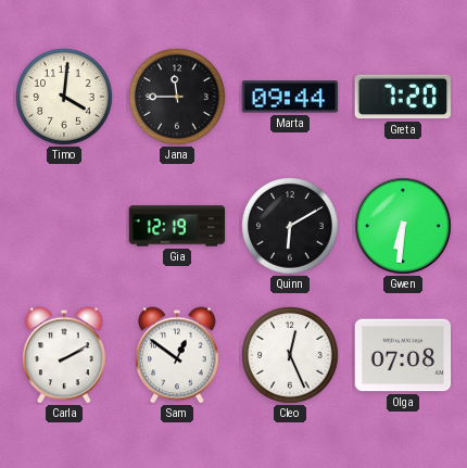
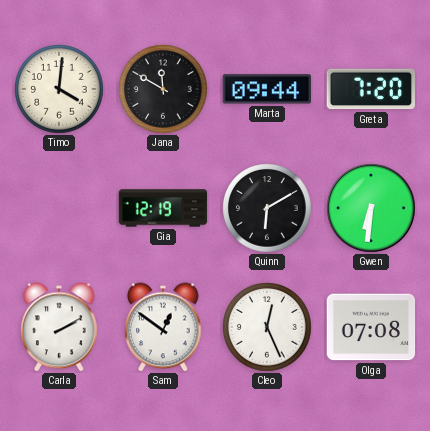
Jana: 11:45 -> 11:50
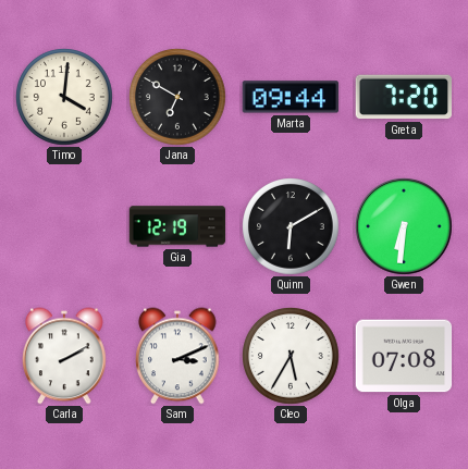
Jana: 11:50 -> 6:50
Sam: 12:51 -> 3:11
Cleo: 12:26 -> 5:35
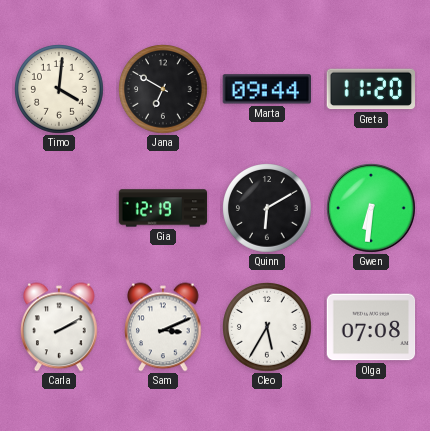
Greta: 7:20 -> 11:20
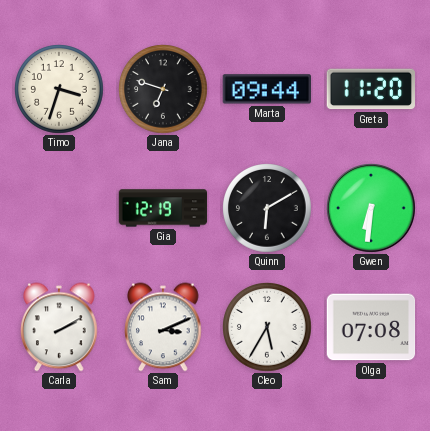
Timo: 4:01 -> 3:33
Jana: 6:50 -> 6:48
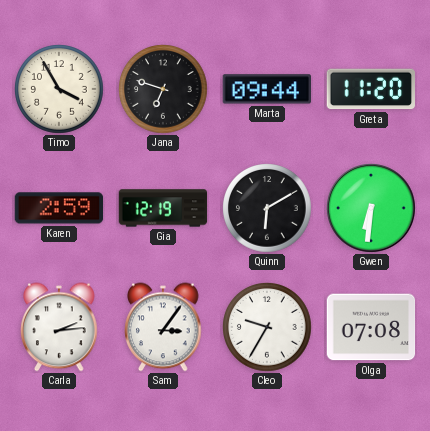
Timo: 3:33 -> 3:55
Karen: none -> 2:59
Carla: 2:10 -> 2:14
Sam: 3:11 -> 3:06
Cleo: 5:35 -> 9:35
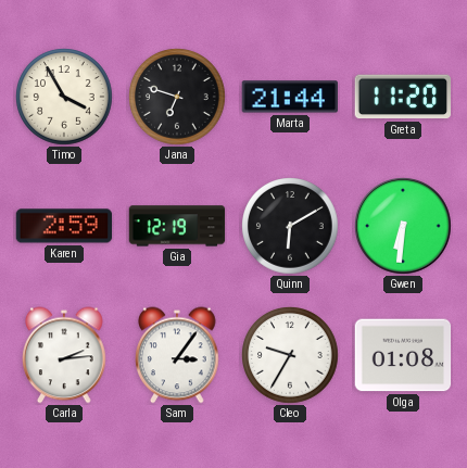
Marta: 09:44 -> 21:44
Olga: 07:08 -> 01:08
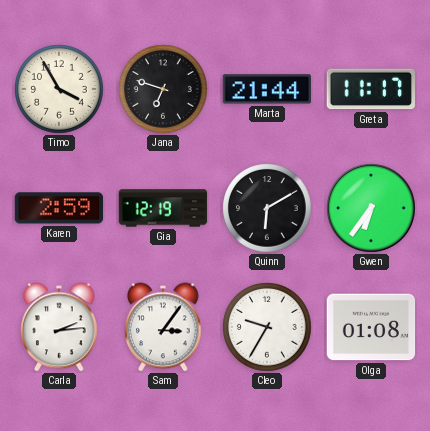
Greta: 11:20 -> 11:17
Gwen: 6:31 -> 6:36
